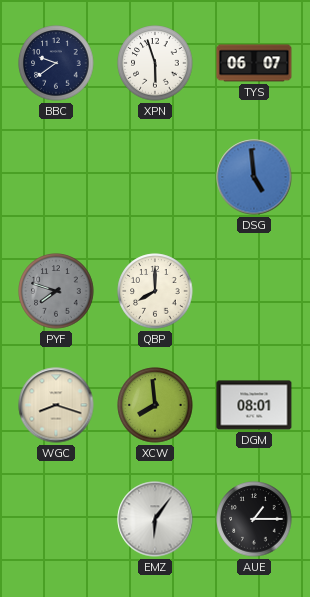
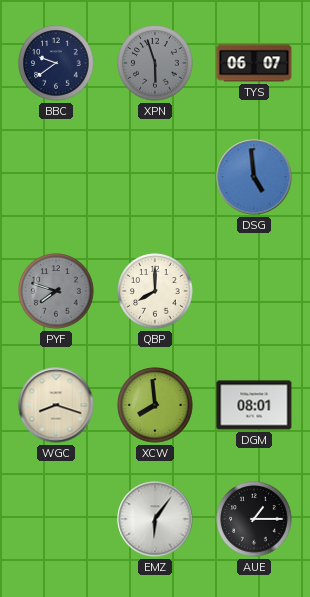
XPN dial: white -> grey
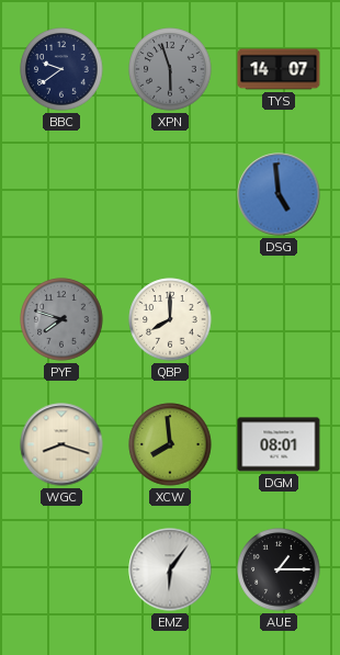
TYS: 06:07 -> 14:07
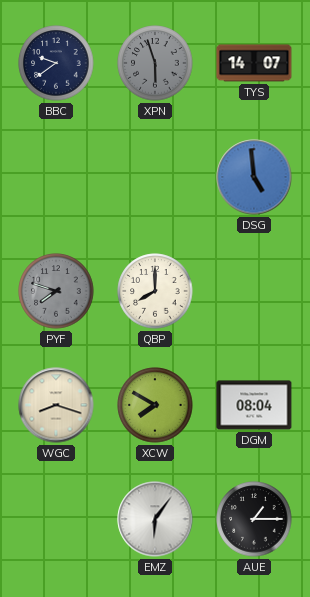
XCW: 7:59 -> 7:50
DGM: 08:01 -> 08:04
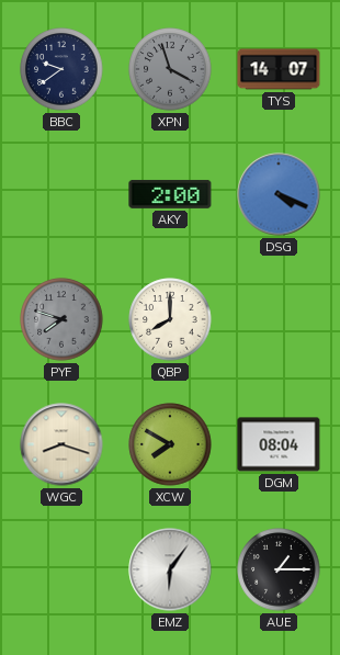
XPN: 5:57 -> 3:57
AKY: none -> 2:00
DSG: 4:59 -> 4:19
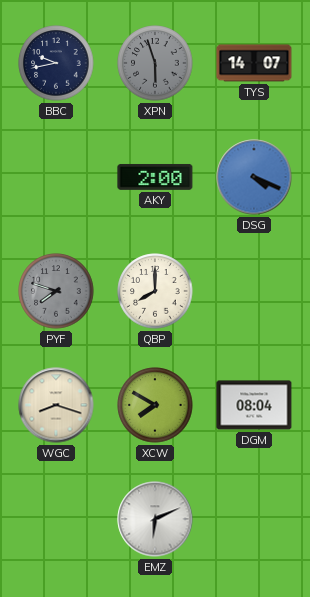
BBC: 9:39 -> 9:43
XPN: 3:57 -> 5:57
EMZ: 6:06 -> 6:11
AUE: 1:15 -> none
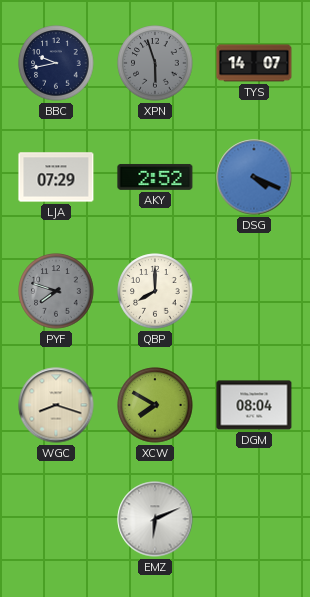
LJA: none -> 07:29
AKY: 2:00 -> 2:52
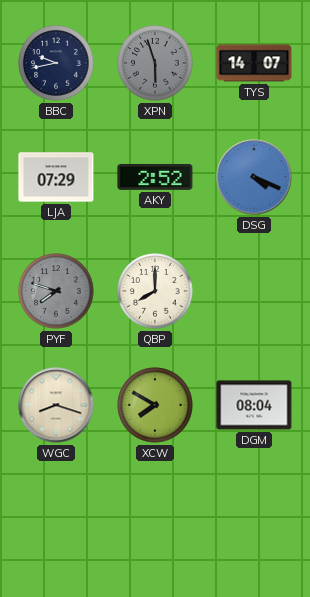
EMZ: 6:11 -> none
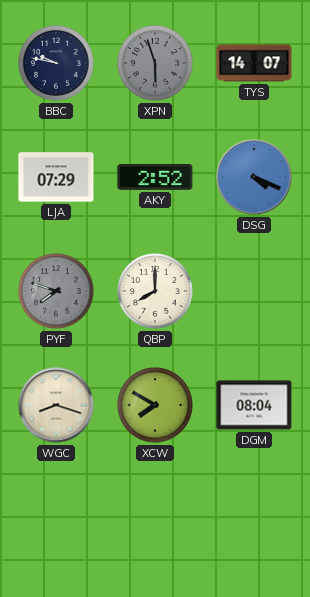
BBC: 9:43 -> 9:47
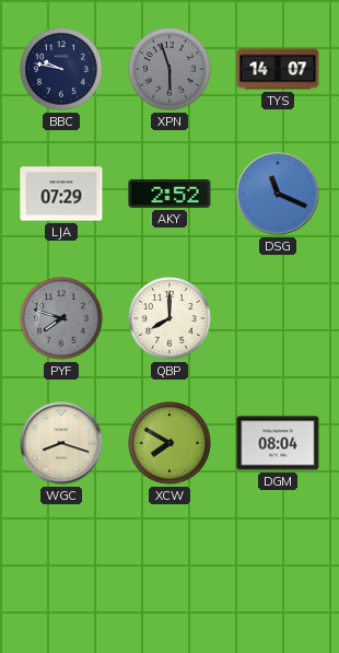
DSG: 4:19 -> 11:19
